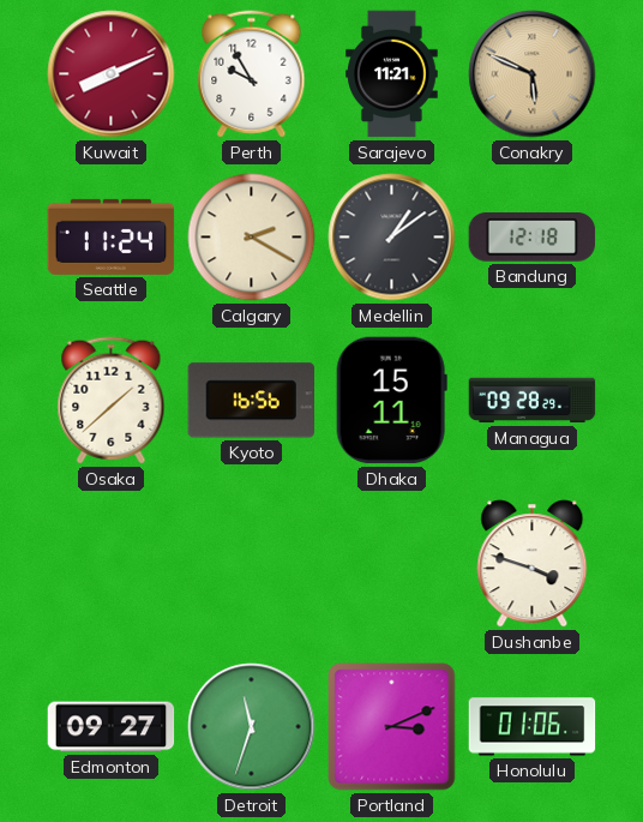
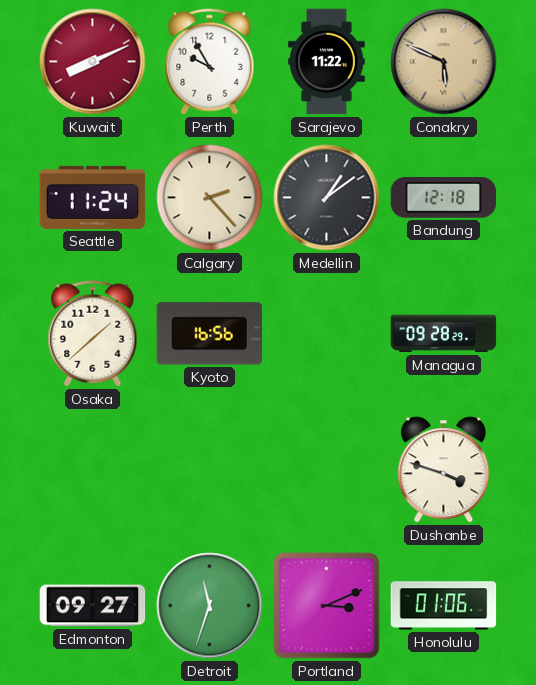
Sarajevo: 11:21 -> 11:22
Calgary: 2:20 -> 2:23
Dhaka: 15:11 -> none
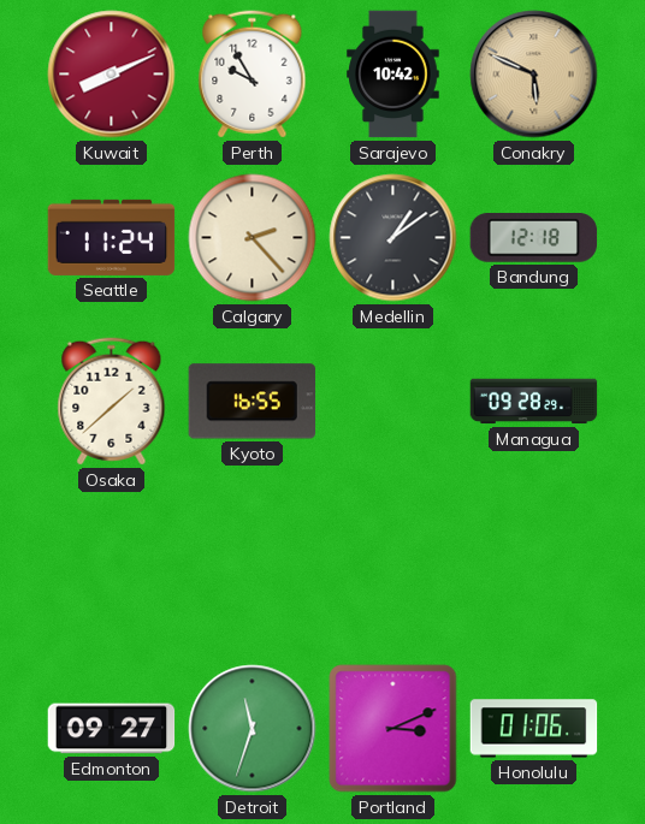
Sarajevo: 11:22 -> 10:42
Kyoto: 16:56 -> 16:55
Dushanbe: 3:48 -> none
